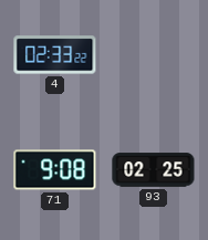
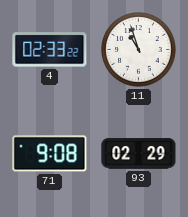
11: none -> 10:57
93: 02:25 -> 02:29
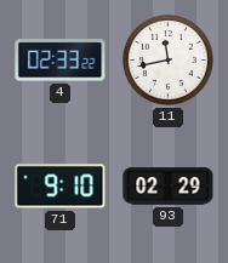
11: 10:57 -> 11:43
71: 9:08 -> 9:10
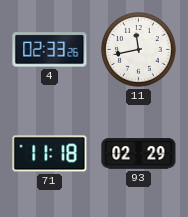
4: 02:33:22 -> 02:33:26
71: 9:10 -> 11:18
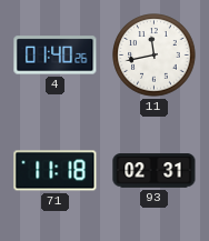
4: 02:33 -> 01:40
93: 02:29 -> 02:31
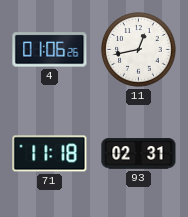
4: 01:40 -> 01:06
11: 11:43 -> 12:43
